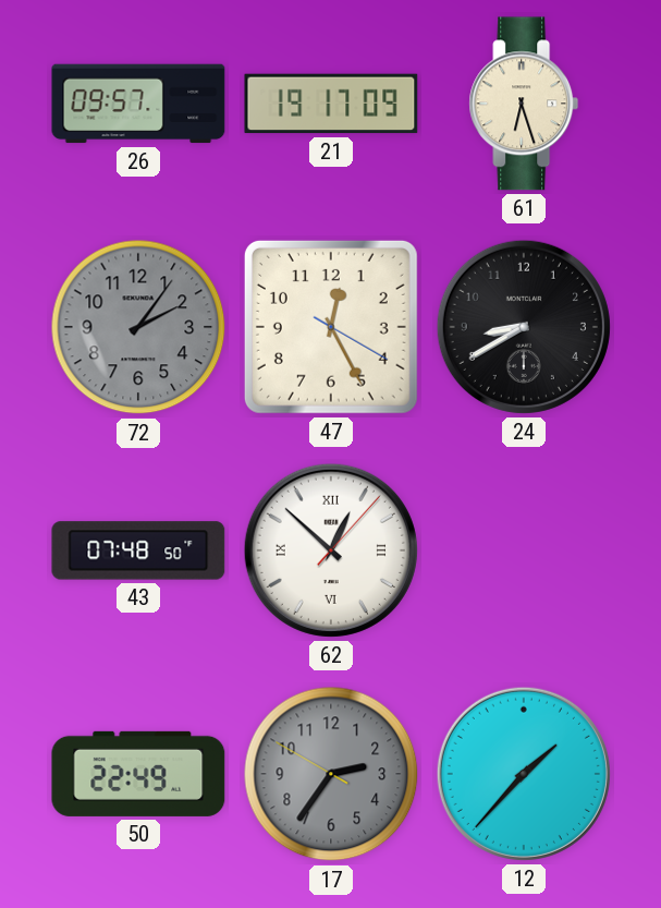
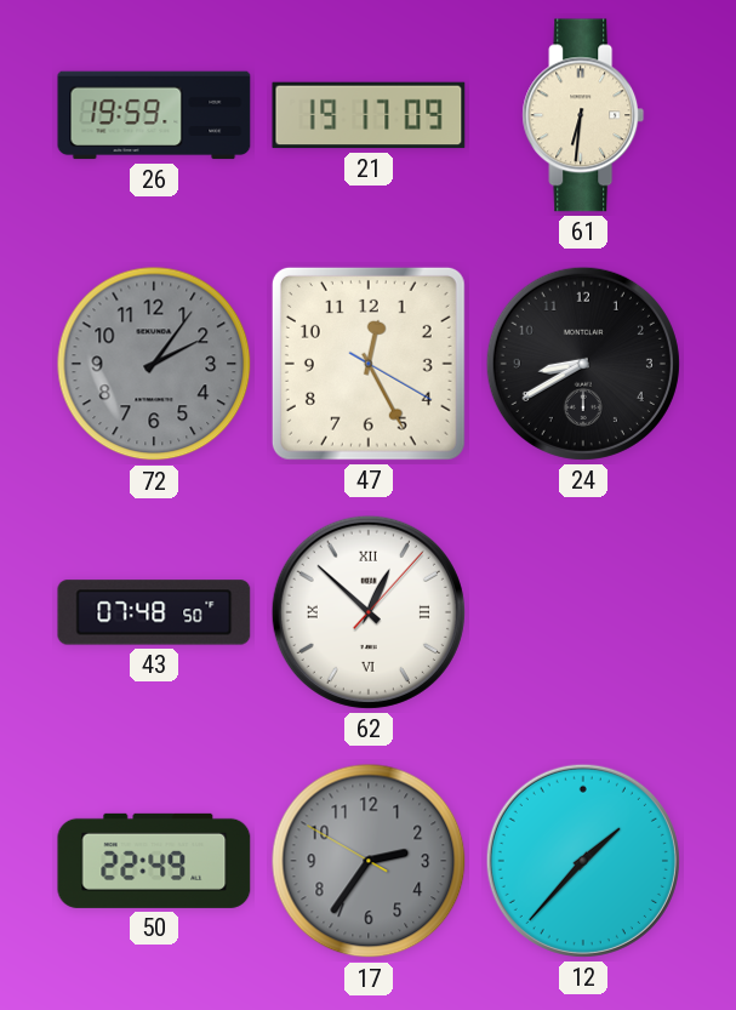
26: 09:57 -> 19:59
61: 6:27 -> 6:31
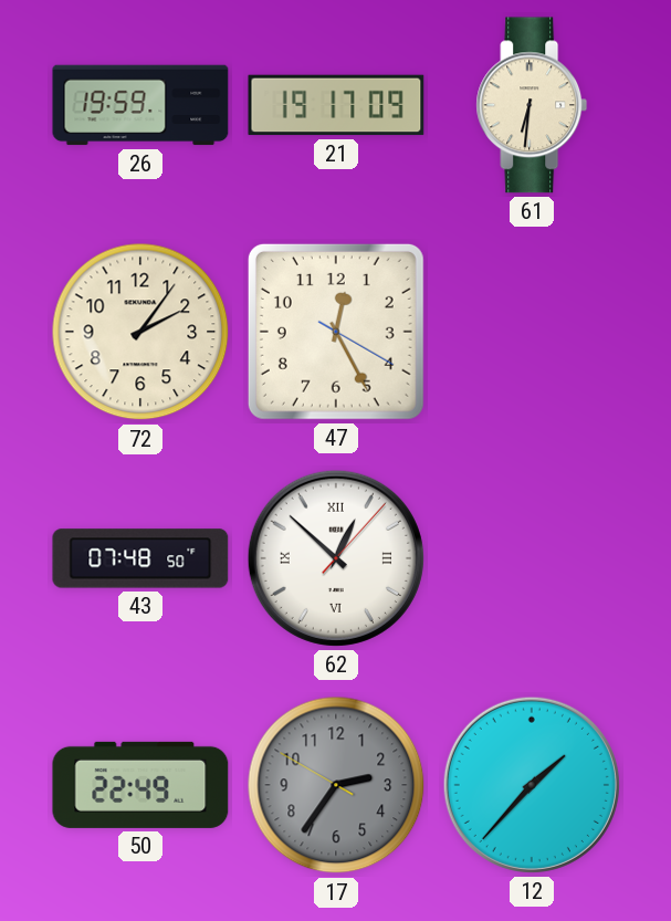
72 dial: grey -> cream
24: 8:40 -> none
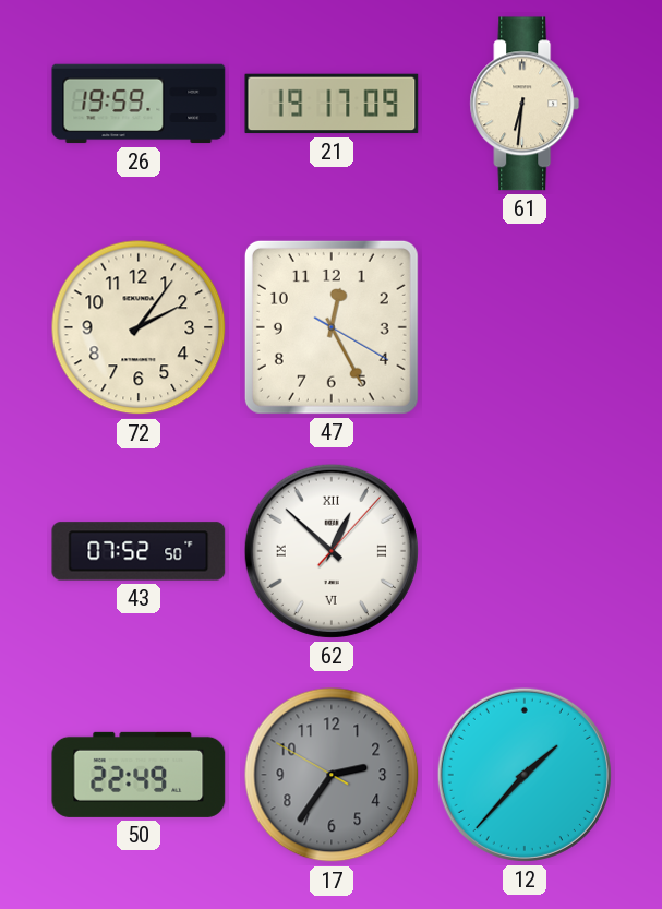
43: 07:48 -> 07:52
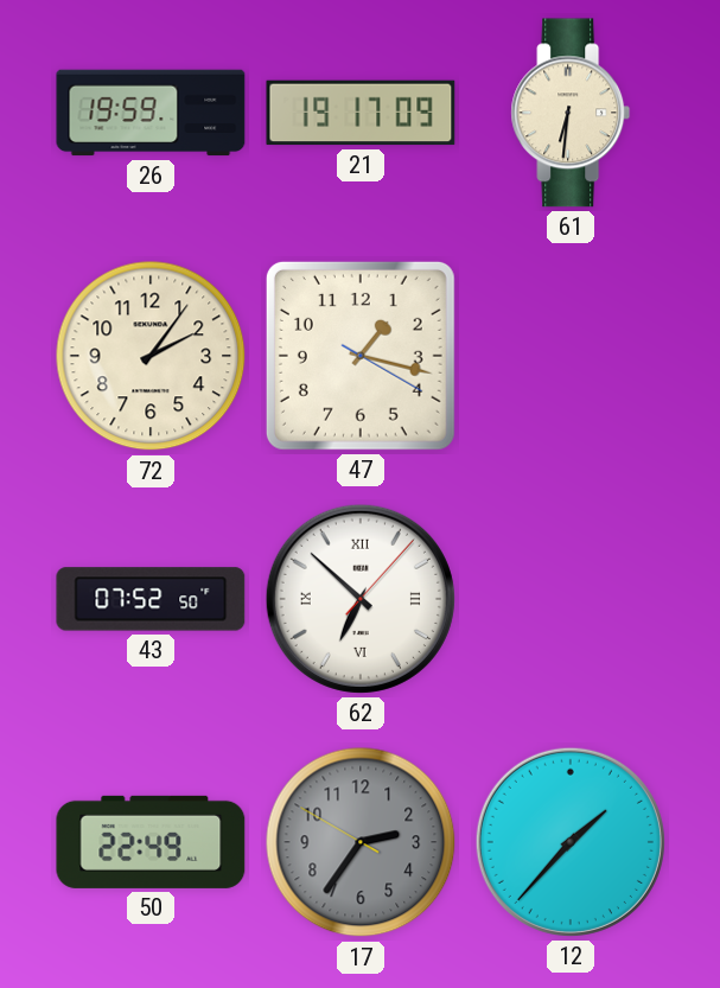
47: 12:25 -> 1:17
62: 12:52 -> 6:52
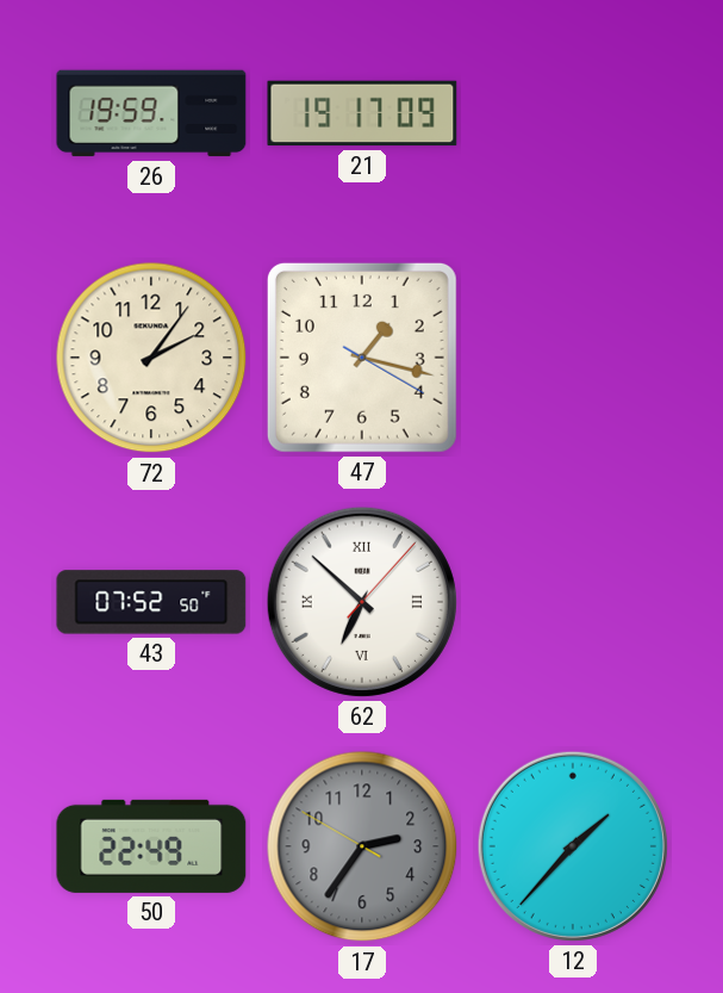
61: 6:31 -> none
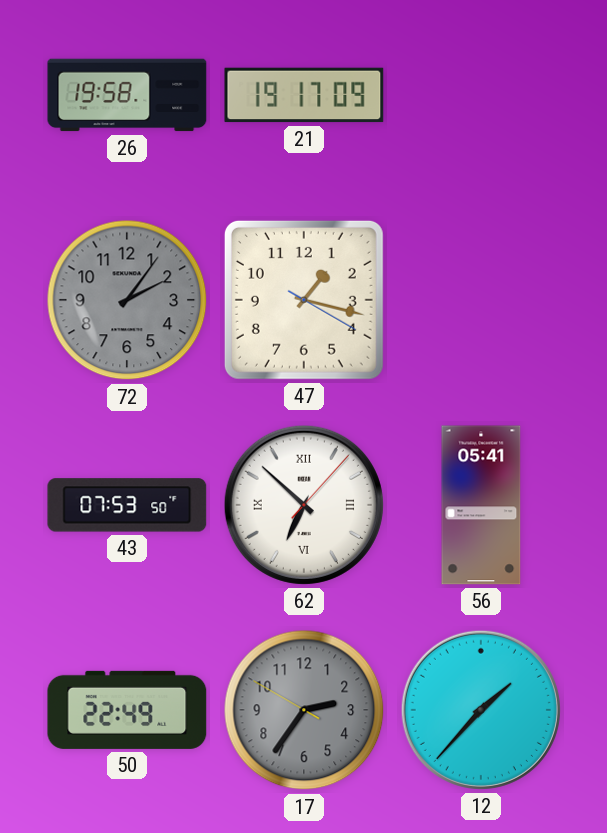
26: 19:59 -> 19:58
72 dial: cream -> grey
43: 07:52 -> 07:53
56: none -> 05:41
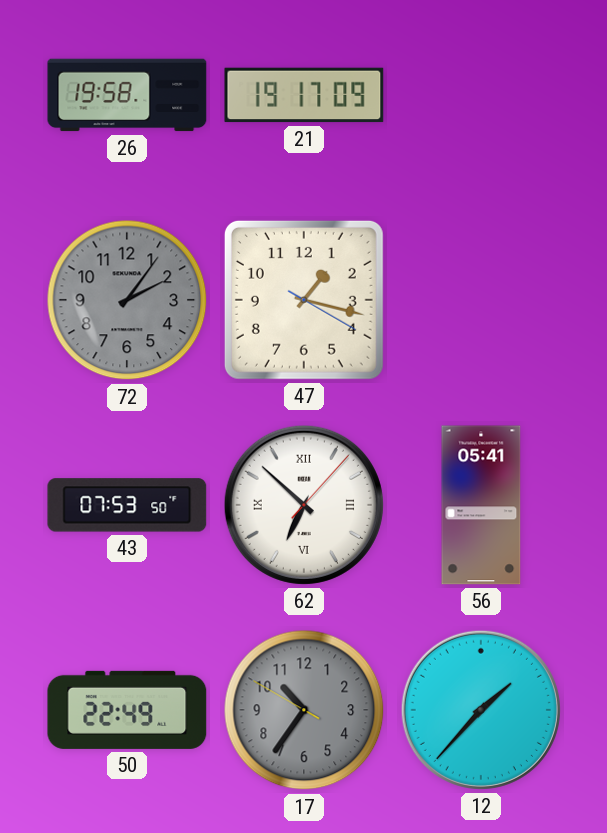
17: 2:35 -> 10:35
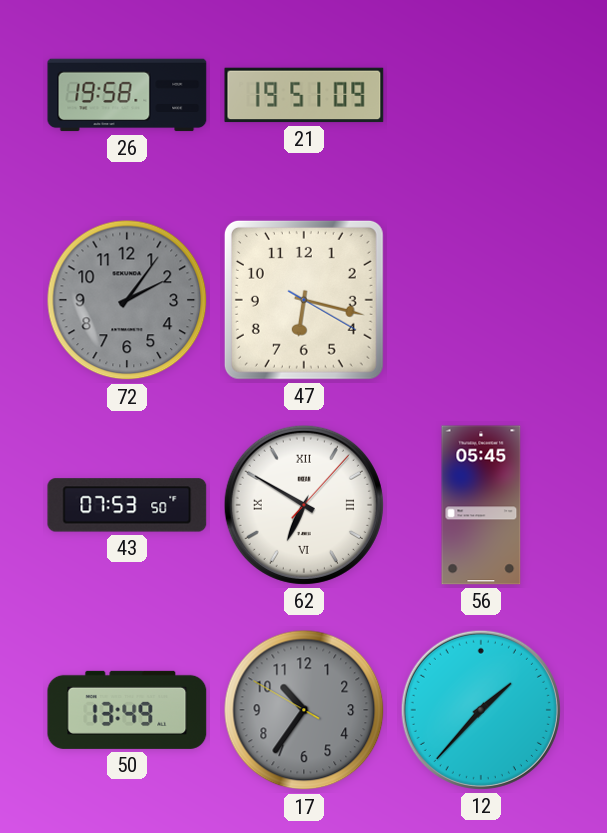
21: 19:17 -> 19:51
47: 1:17 -> 6:17
62: 6:52 -> 6:50
56: 05:41 -> 05:45
50: 22:49 -> 13:49
